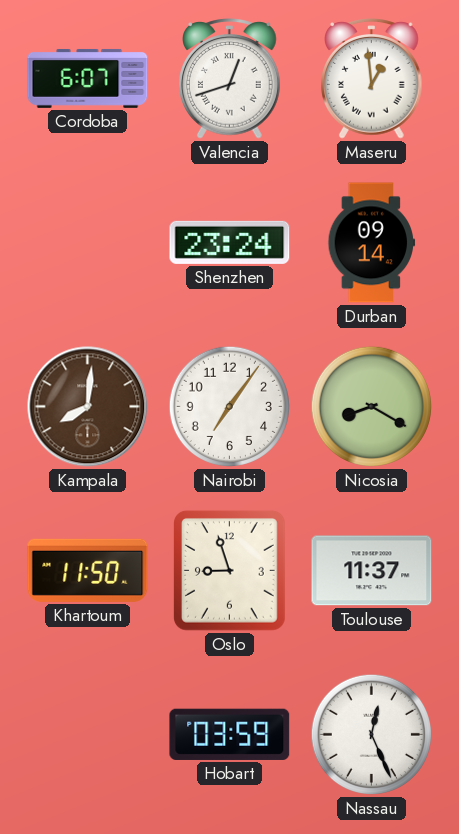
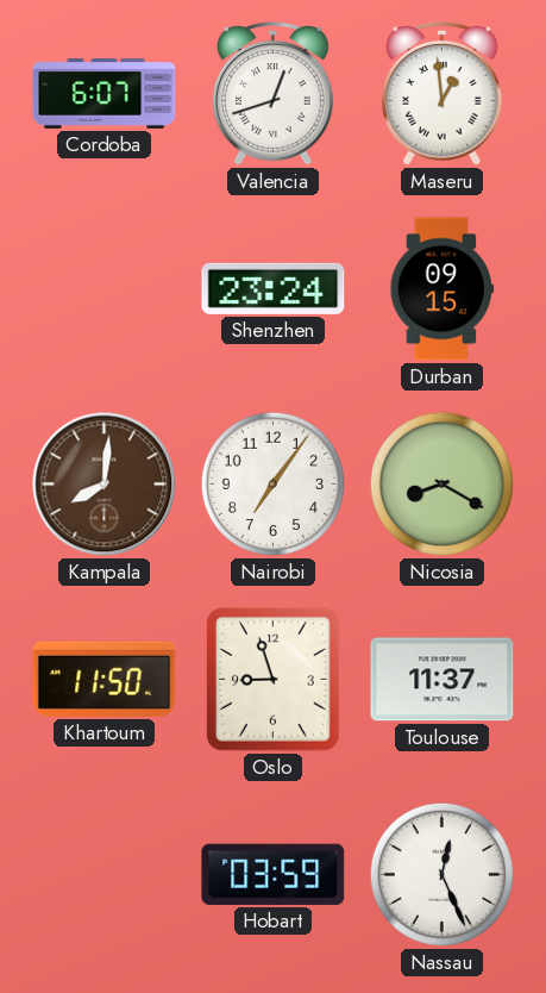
Durban: 09:14 -> 09:15
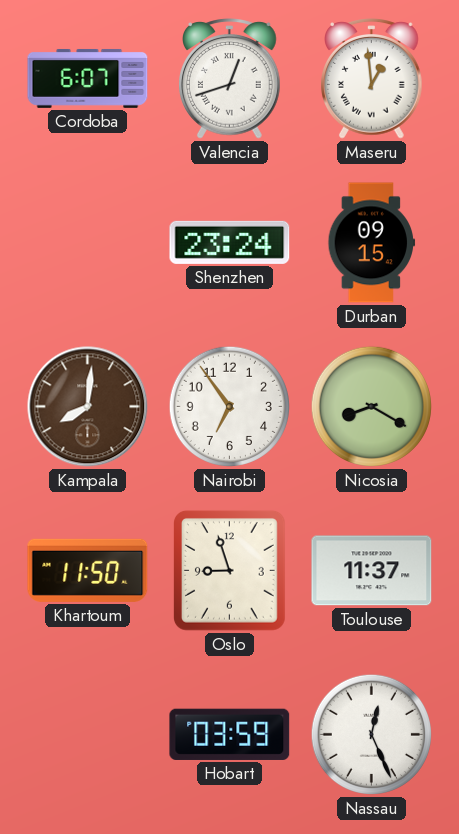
Nairobi: 7:06 -> 6:54
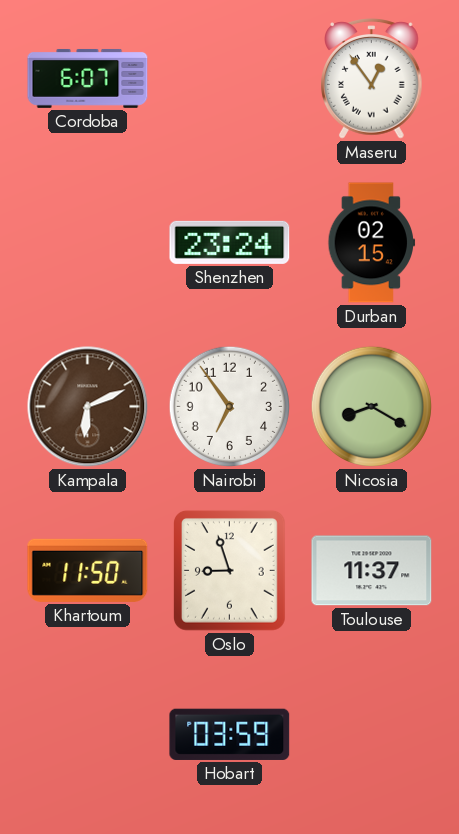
Valencia: 12:42 -> none
Maseru: 12:59 -> 12:54
Durban: 09:15 -> 02:15
Kampala: 8:01 -> 6:11
Nassau: 12:26 -> none
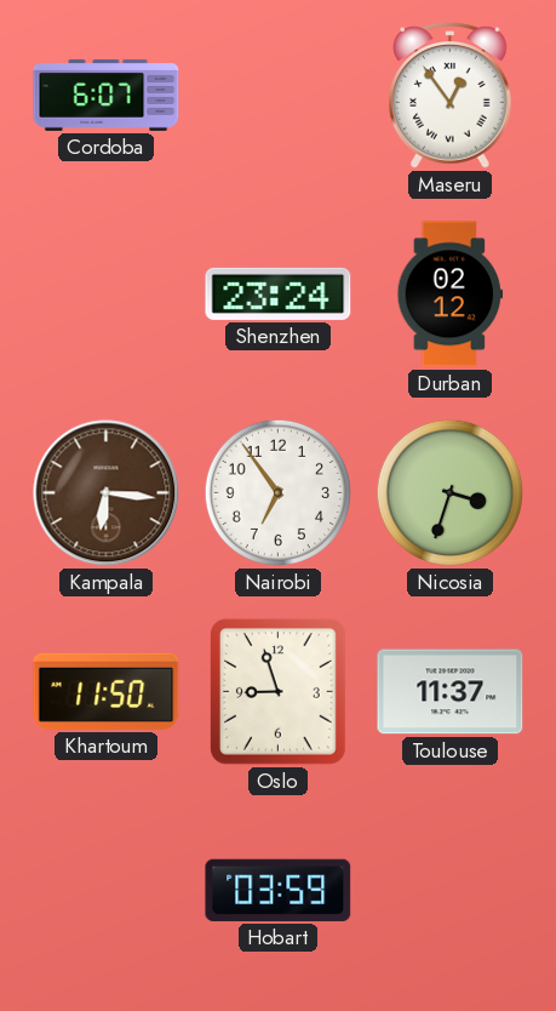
Durban: 02:15 -> 02:12
Kampala: 6:11 -> 6:16
Nicosia: 8:20 -> 3:33
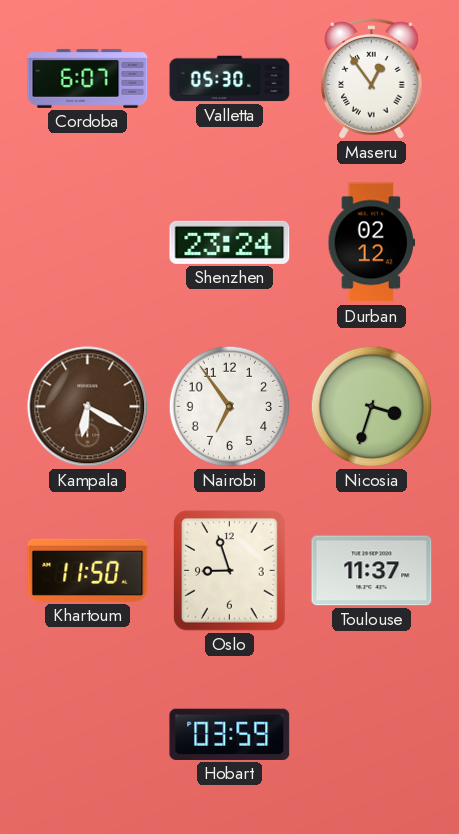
Valletta: none -> 05:30
Kampala: 6:16 -> 6:20
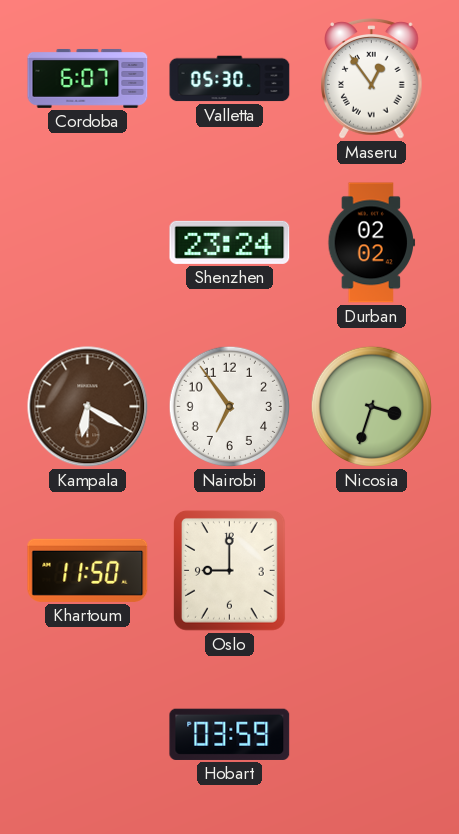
Durban: 02:12 -> 02:02
Oslo: 8:57 -> 9:00
Toulouse: 11:37 -> none
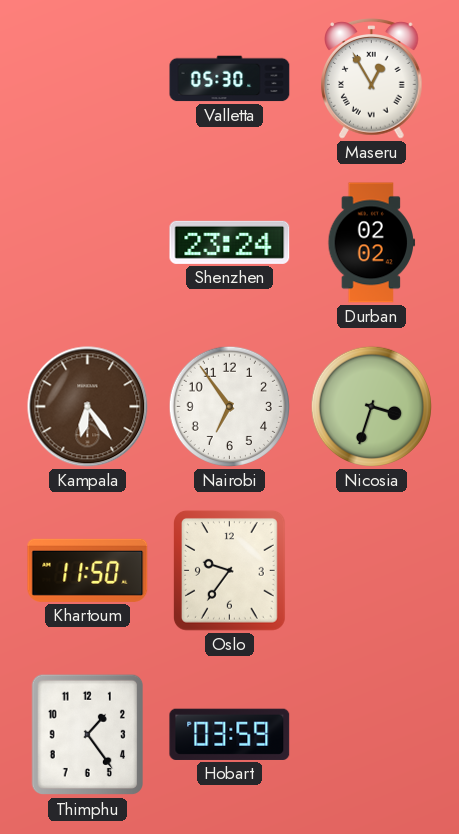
Cordoba: 6:07 -> none
Maseru: 12:54 -> 12:55
Kampala: 6:20 -> 6:24
Oslo: 9:00 -> 9:36
Thimphu: none -> 1:24
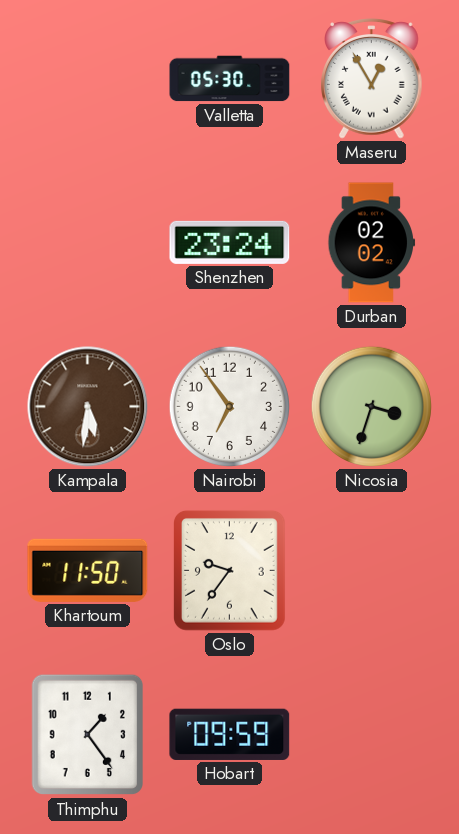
Kampala: 6:24 -> 5:31
Hobart: 03:59 -> 09:59
